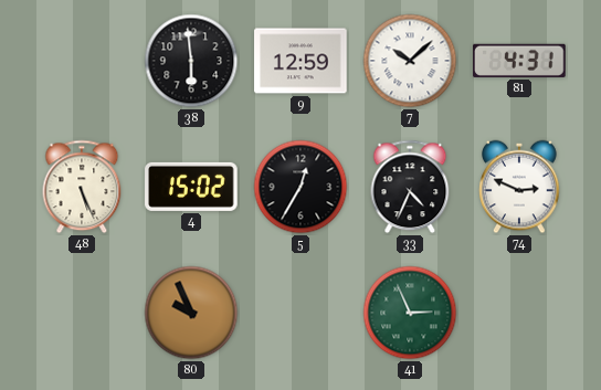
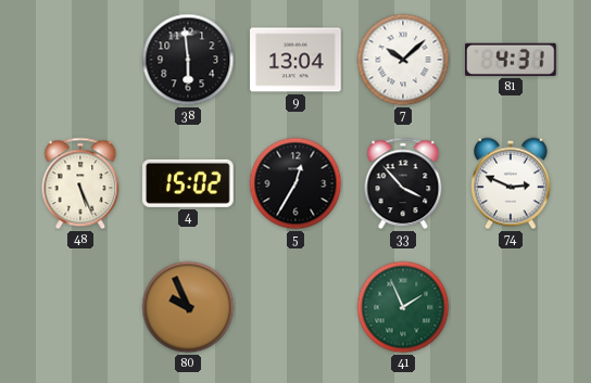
9: 12:59 -> 13:04
33: 4:34 -> 3:53
41: 2:56 -> 1:56
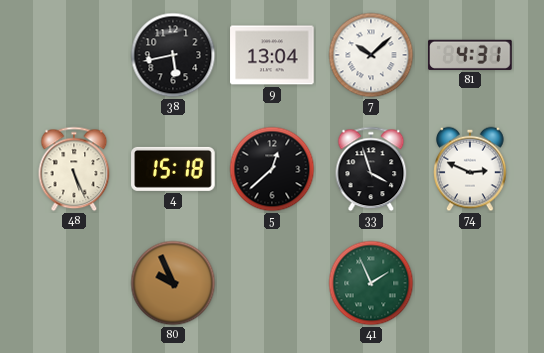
38: 5:59 -> 5:43
4: 15:02 -> 15:18
5: 12:35 -> 12:38
33: 3:53 -> 3:57
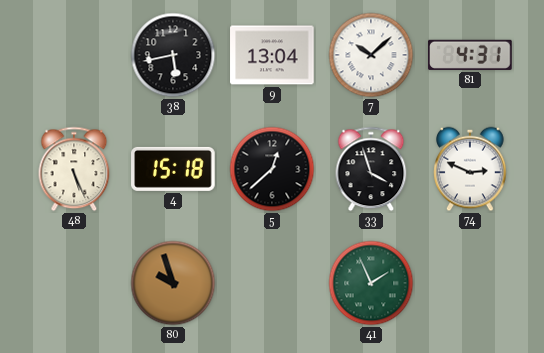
80: 9:56 -> 9:57
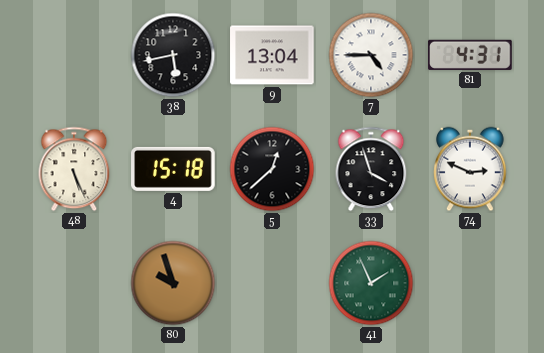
7: 10:08 -> 4:45
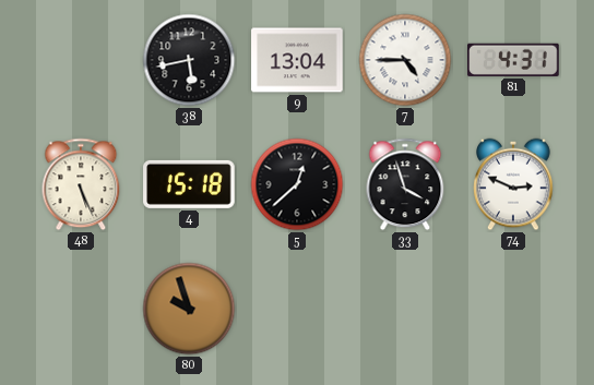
41: 1:56 -> none
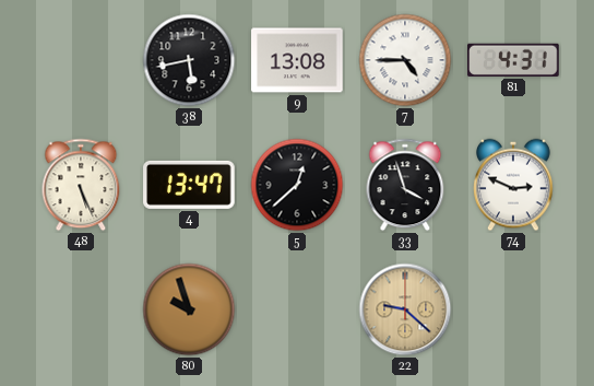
9: 13:04 -> 13:08
4: 15:18 -> 13:47
22: none -> 9:22
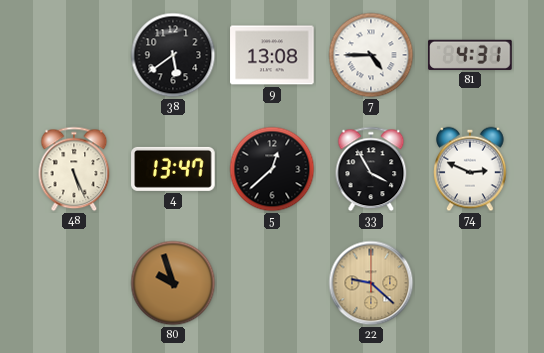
38: 5:43 -> 5:39
33: 3:57 -> 3:55
